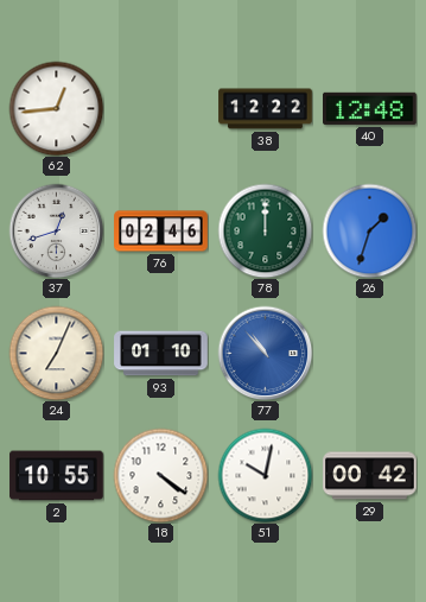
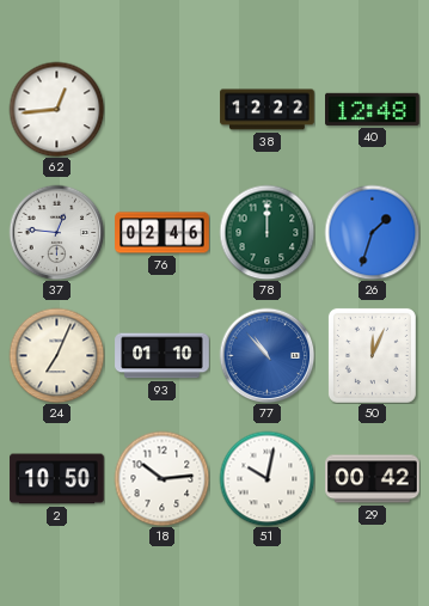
37: 12:42 -> 12:46
50: none -> 12:04
2: 10:55 -> 10:50
18: 4:21 -> 10:14
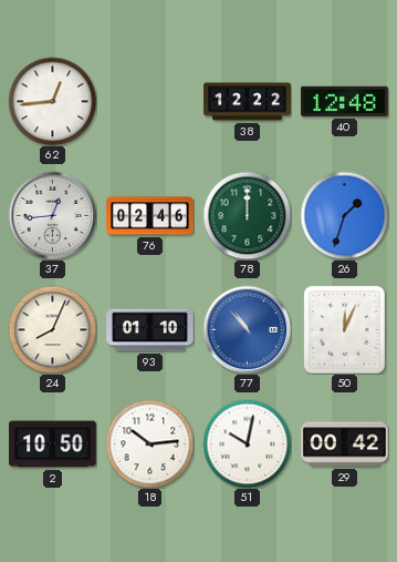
37: 12:46 -> 12:44
24: 7:04 -> 8:04
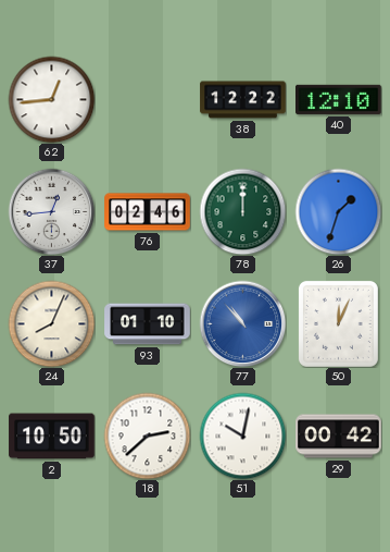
40: 12:48 -> 12:10
18: 10:14 -> 2:38
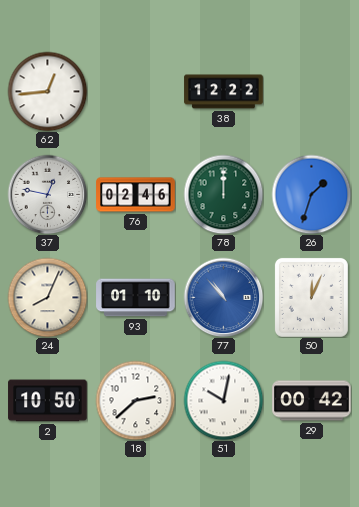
40: 12:10 -> none
37: 12:44 -> 12:47
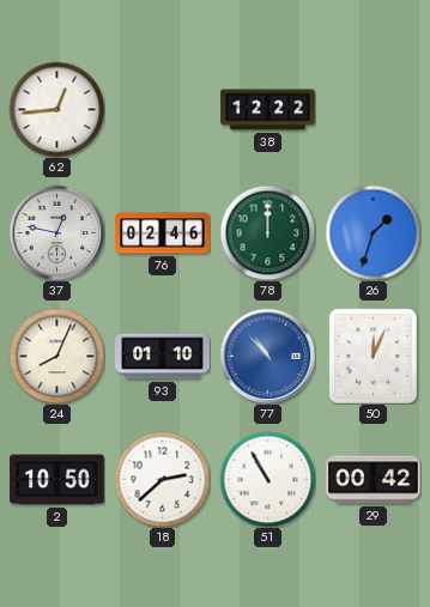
51: 10:02 -> 10:55
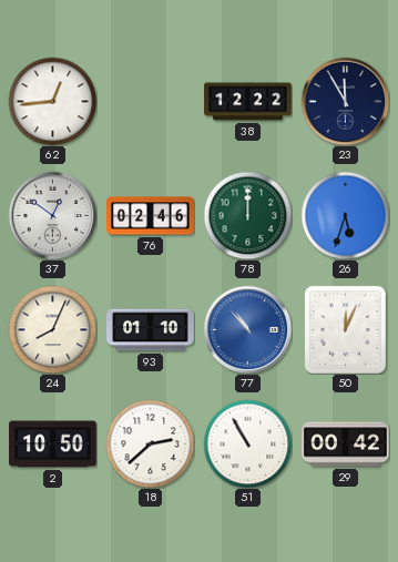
23: none -> 11:55
37: 12:47 -> 12:51
26: 1:33 -> 5:33
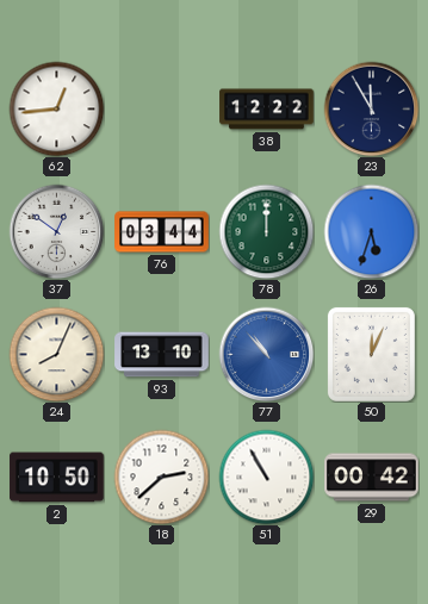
76: 02:46 -> 03:44
93: 01:10 -> 13:10
